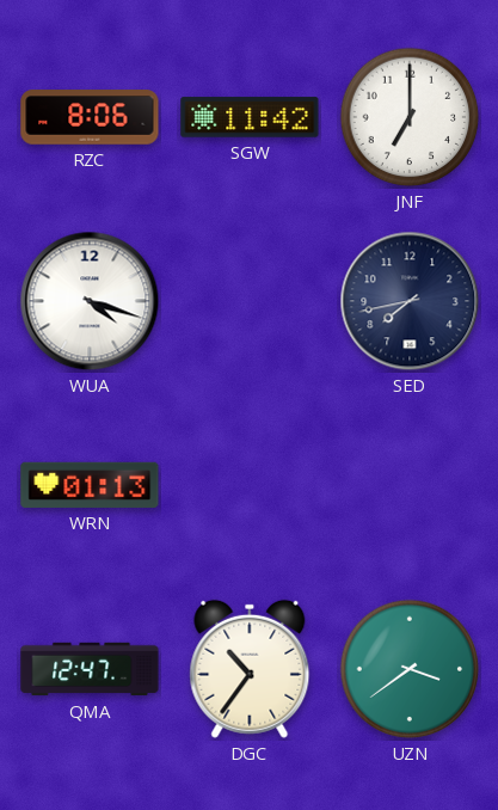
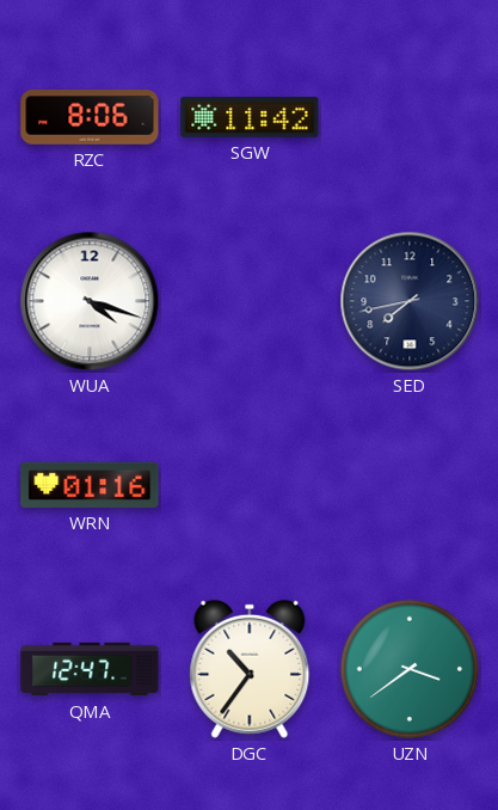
JNF: 7:00 -> none
WRN: 01:13 -> 01:16
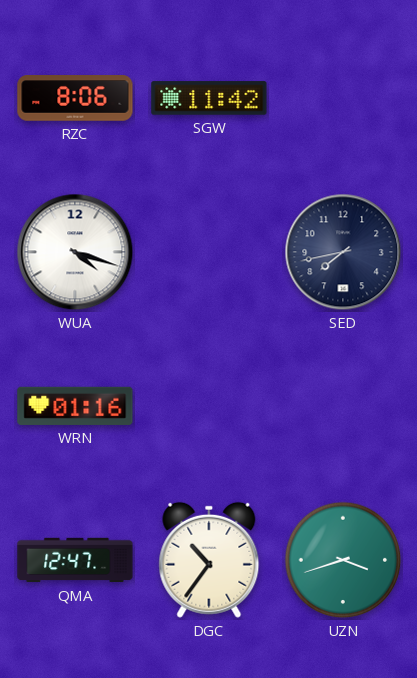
UZN: 3:39 -> 3:42
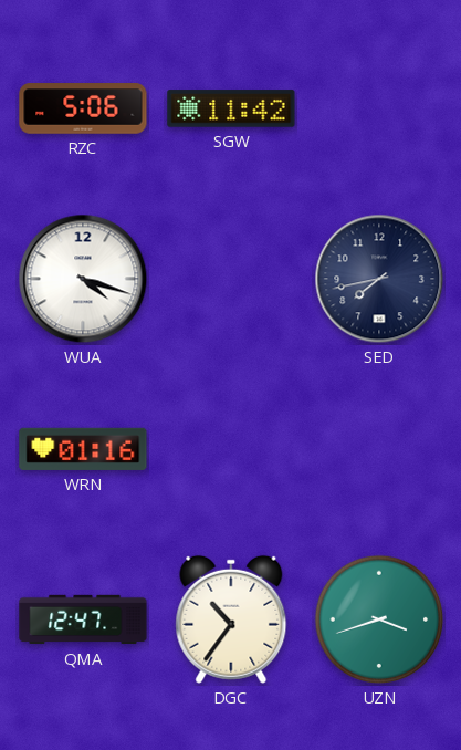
RZC: 8:06 -> 5:06
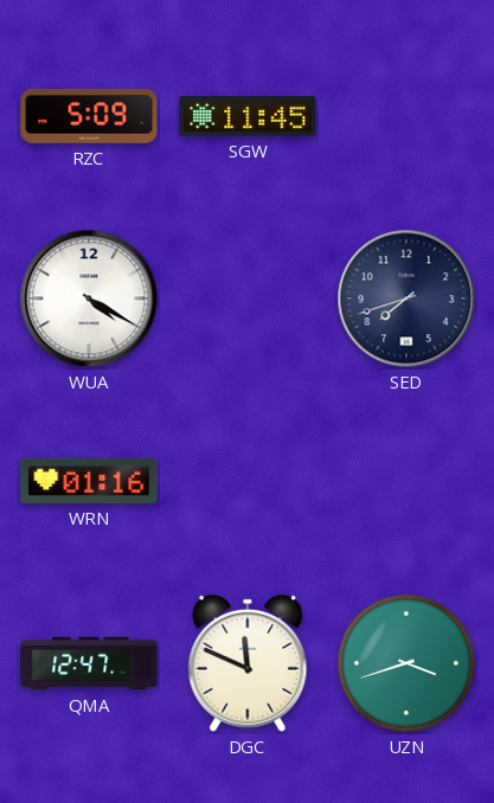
RZC: 5:06 -> 5:09
SGW: 11:42 -> 11:45
WUA: 4:18 -> 4:20
SED: 7:43 -> 7:42
DGC: 10:36 -> 11:49
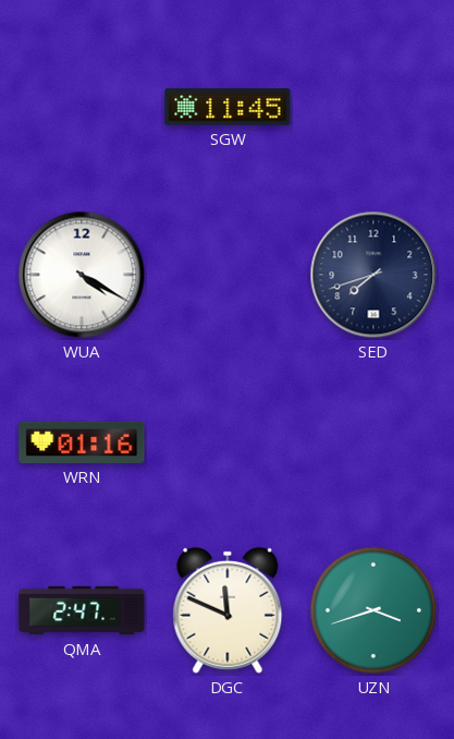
RZC: 5:09 -> none
QMA: 12:47 -> 2:47
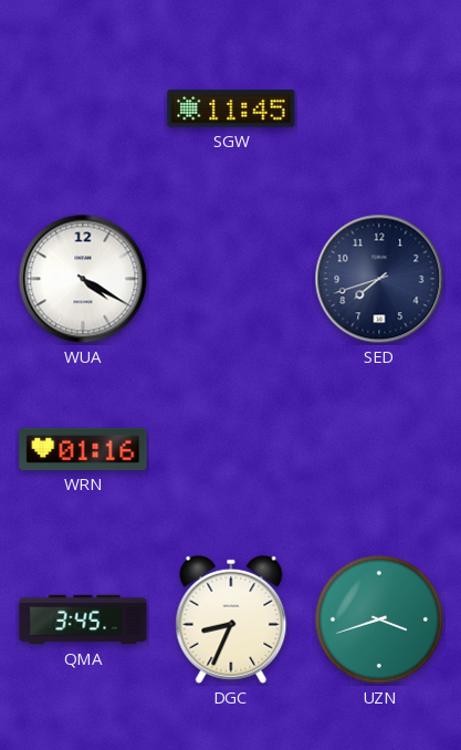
QMA: 2:47 -> 3:45
DGC: 11:49 -> 8:34
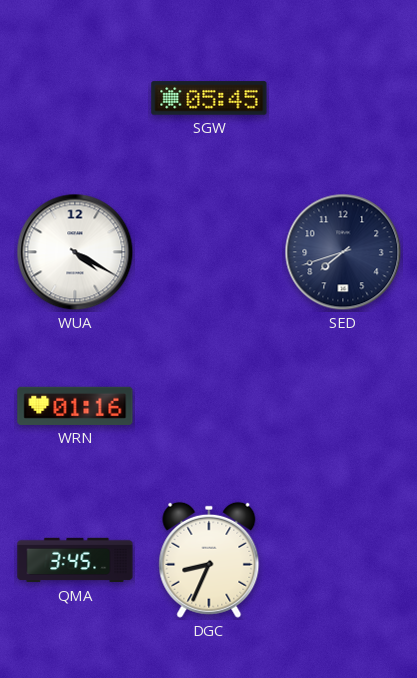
SGW: 11:45 -> 05:45
UZN: 3:42 -> none
